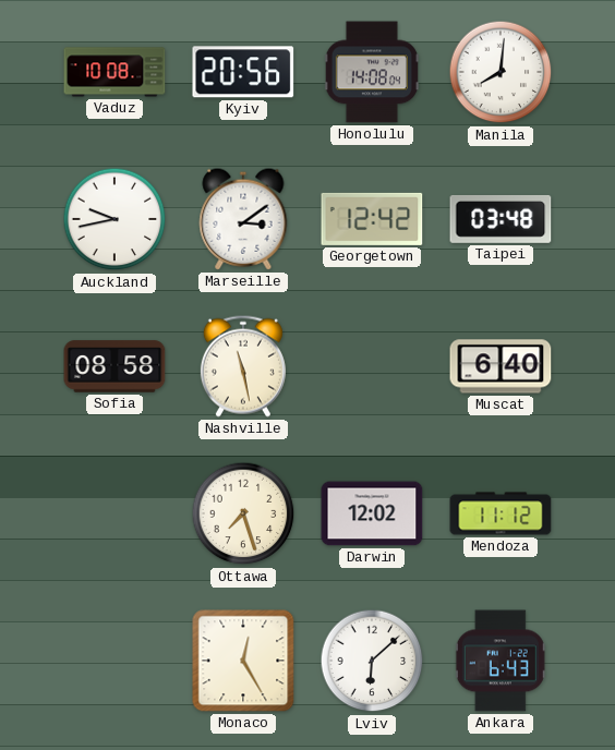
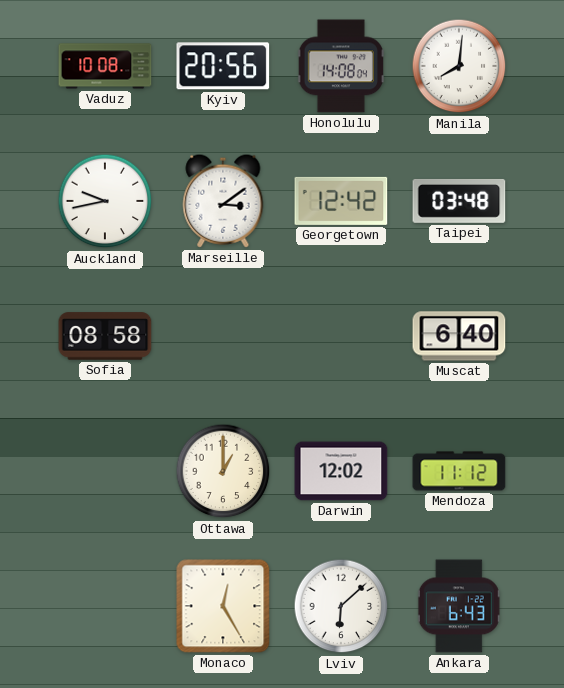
Nashville: 11:28 -> none
Ottawa: 7:27 -> 1:00
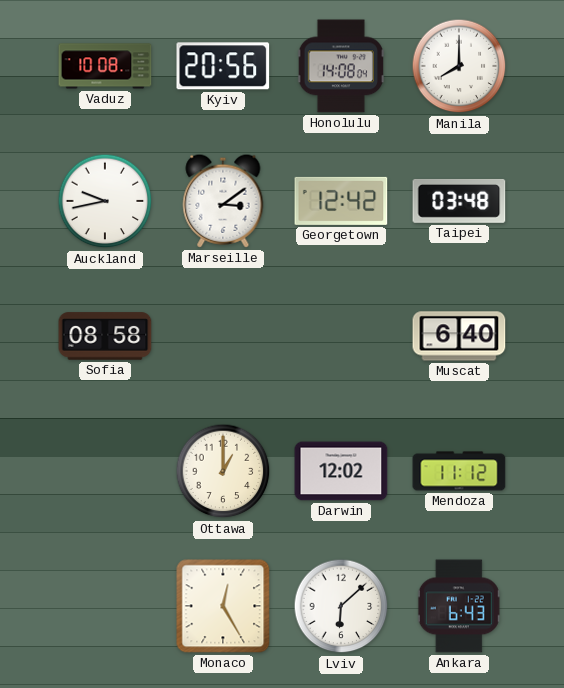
Manila: 8:01 -> 8:00
